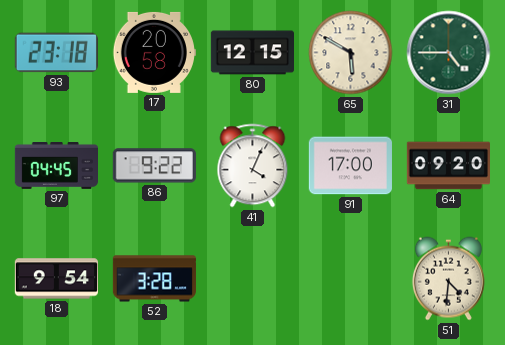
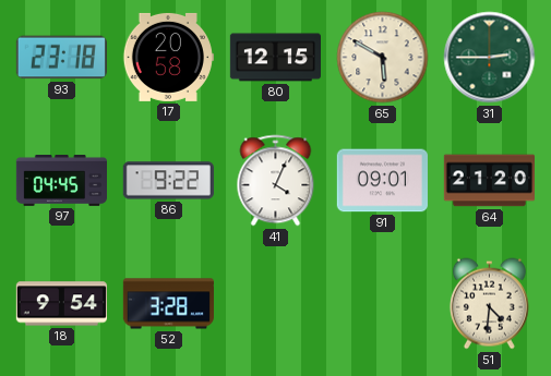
31: 4:45 -> 2:45
91: 17:00 -> 09:01
64: 09:20 -> 21:20
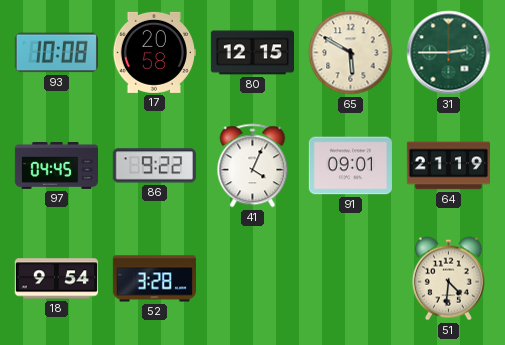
93: 23:18 -> 10:08
64: 21:20 -> 21:19
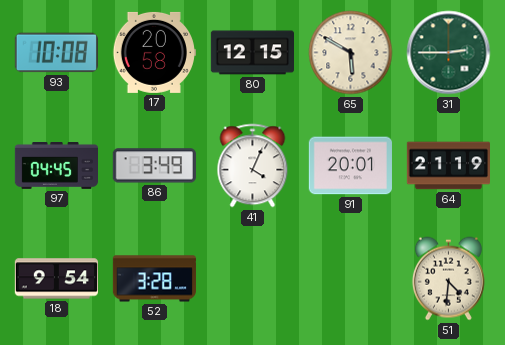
86: 9:22 -> 3:49
91: 09:01 -> 20:01
